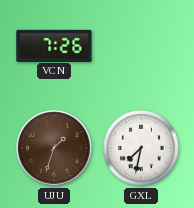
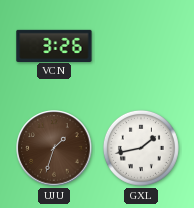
VCN: 7:26 -> 3:26
GXL: 7:32 -> 1:43
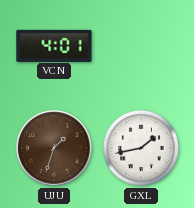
VCN: 3:26 -> 4:01
